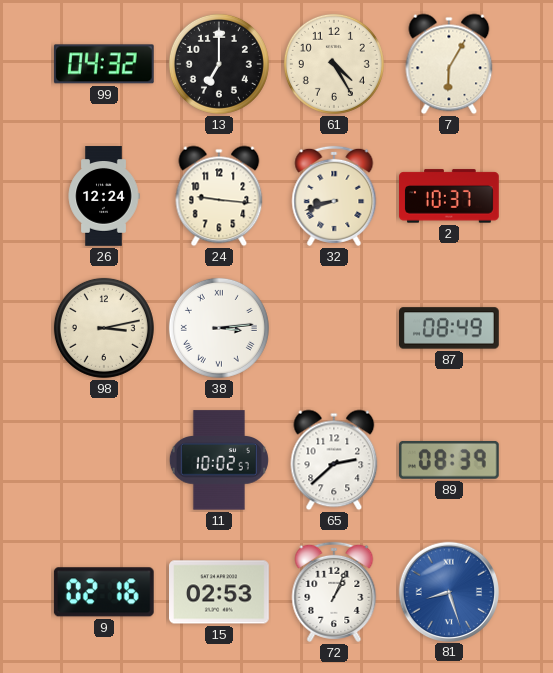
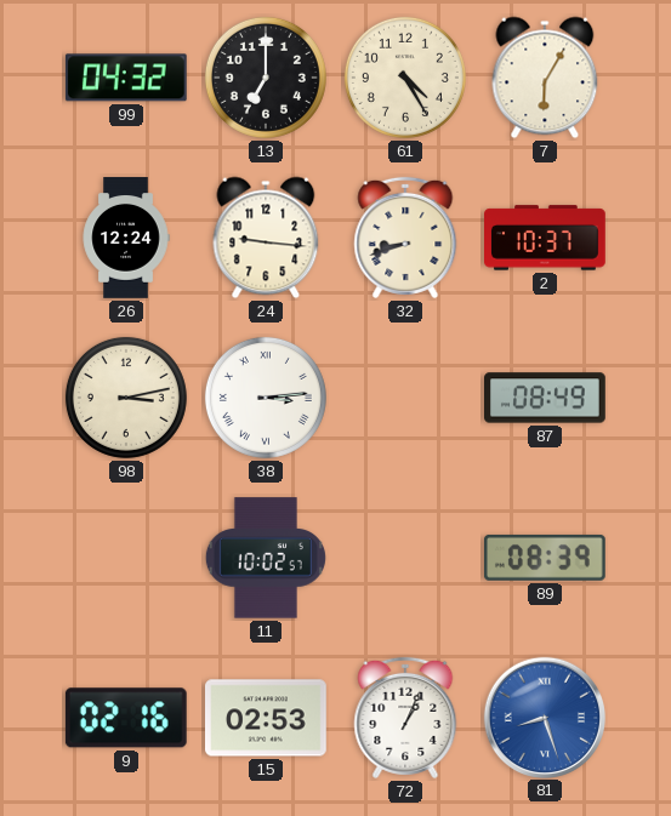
65: 2:38 -> none
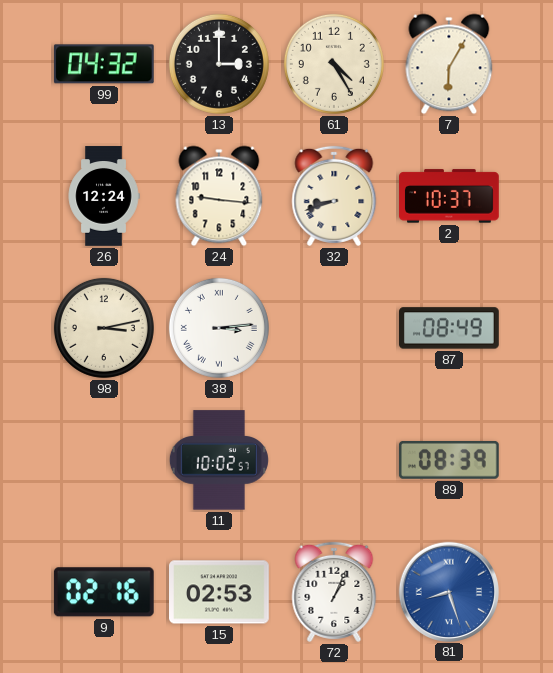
13: 7:00 -> 3:00
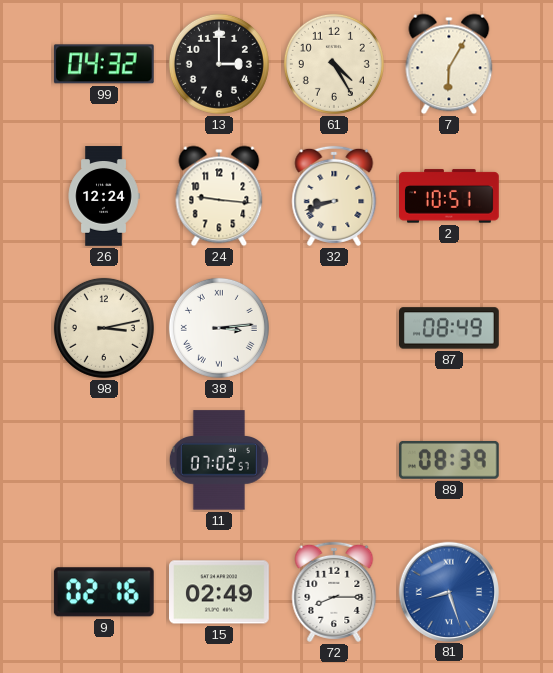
2: 10:37 -> 10:51
11: 10:02 -> 07:02
15: 02:53 -> 02:49
72: 1:04 -> 8:15
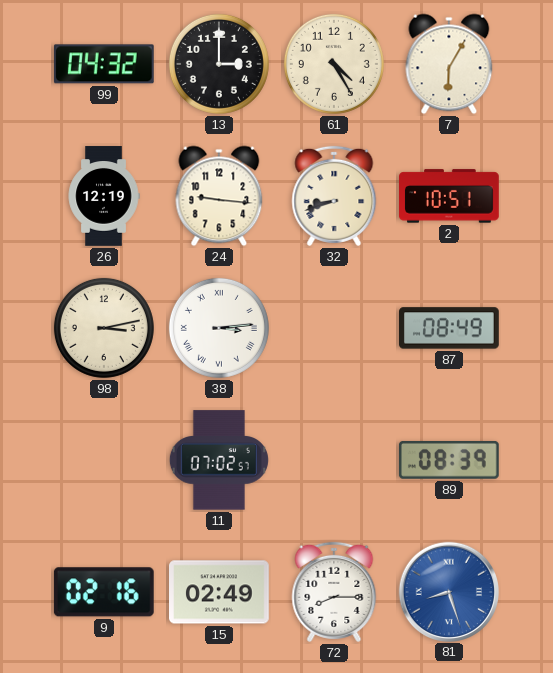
26: 12:24 -> 12:19
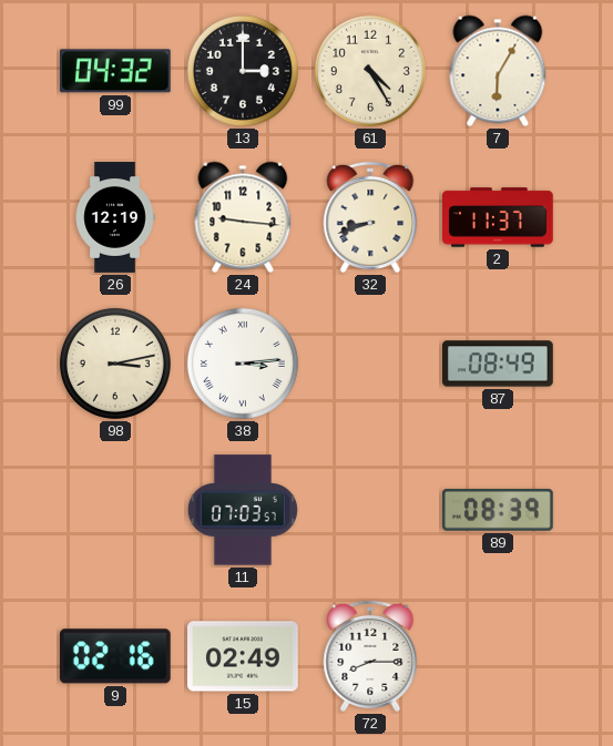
2: 10:51 -> 11:37
11: 07:02 -> 07:03
81: 8:27 -> none
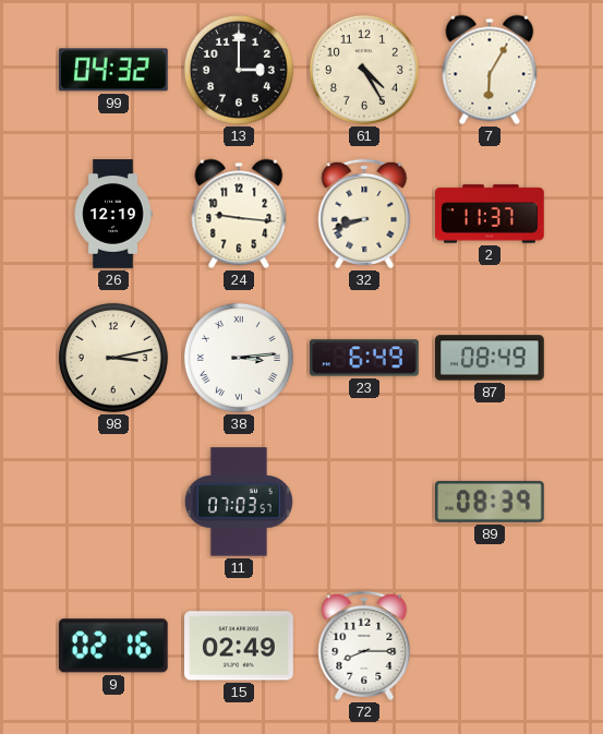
23: none -> 6:49
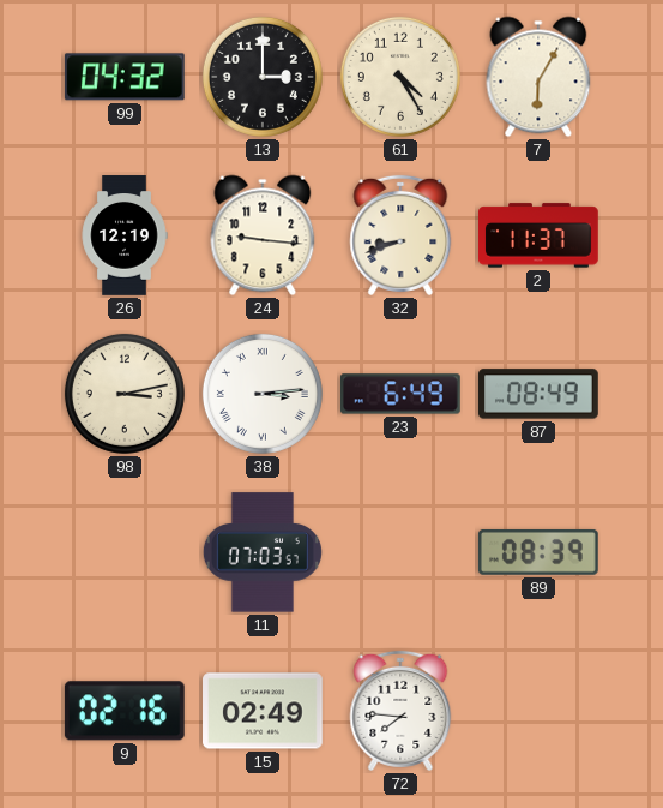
72: 8:15 -> 7:46
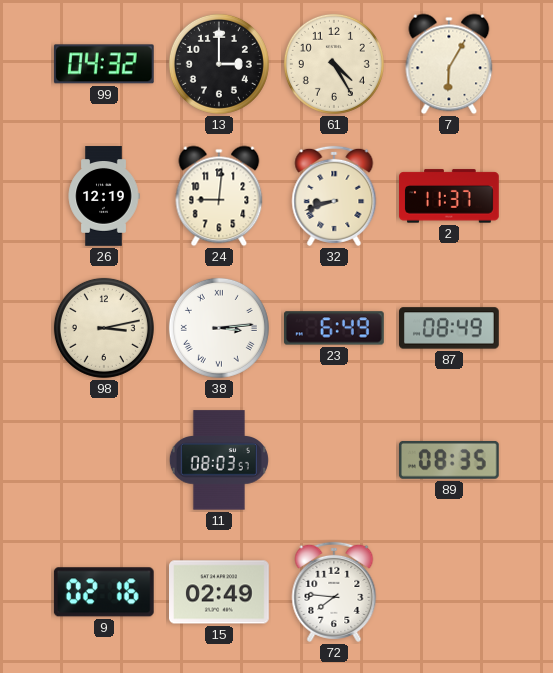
24: 9:16 -> 9:01
11: 07:03 -> 08:03
89: 08:39 -> 08:35
